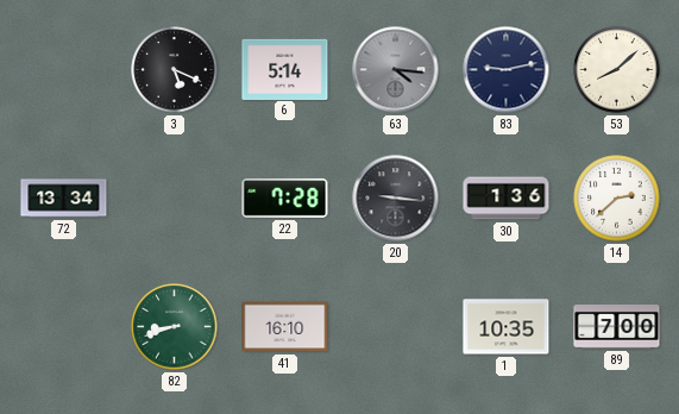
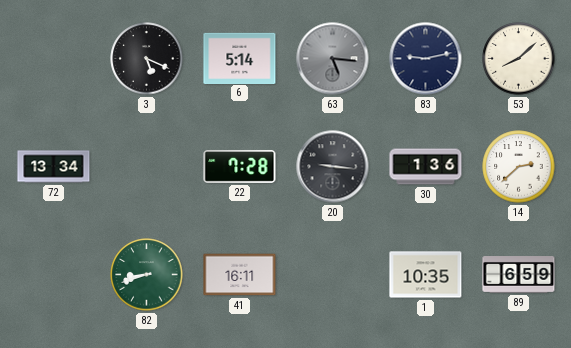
63: 4:16 -> 5:16
41: 16:10 -> 16:11
89: 7:00 -> 6:59
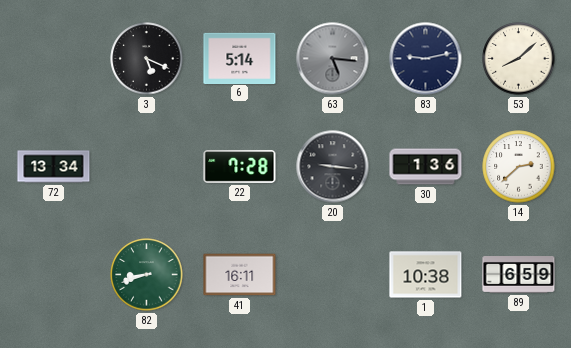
1: 10:35 -> 10:38
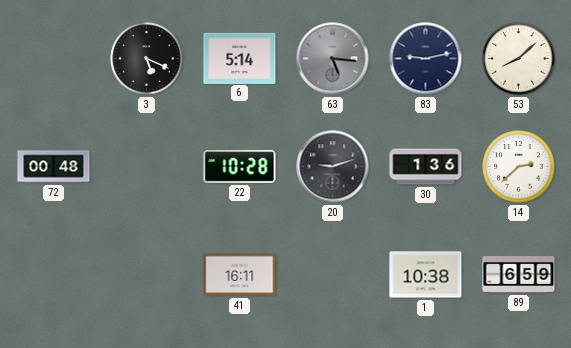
72: 13:34 -> 00:48
22: 7:28 -> 10:28
20: 9:16 -> 9:12
82: 8:42 -> none
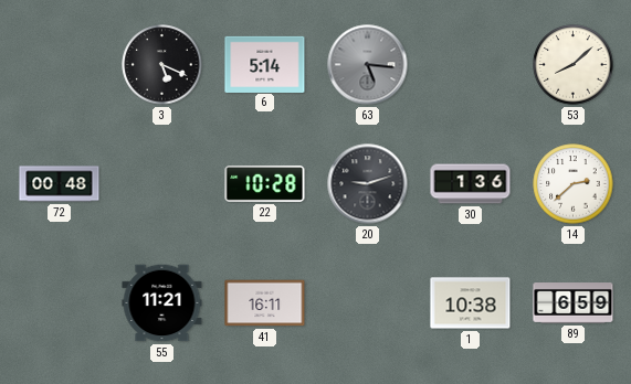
83: 9:13 -> none
55: none -> 11:21
